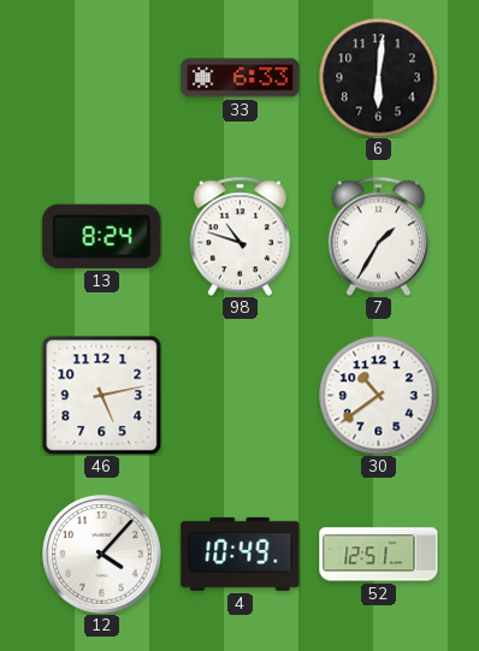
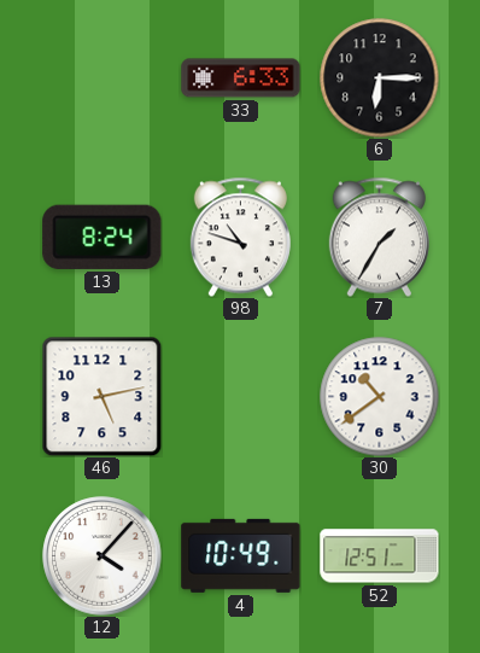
6: 6:01 -> 6:15
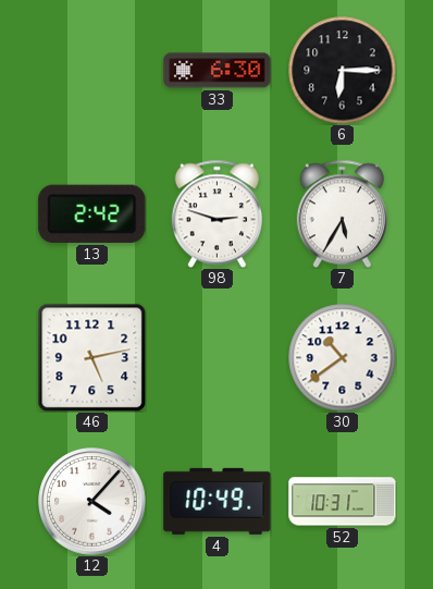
33: 6:33 -> 6:30
13: 8:24 -> 2:42
98: 10:48 -> 2:48
7: 1:35 -> 5:35
52: 12:51 -> 10:31
